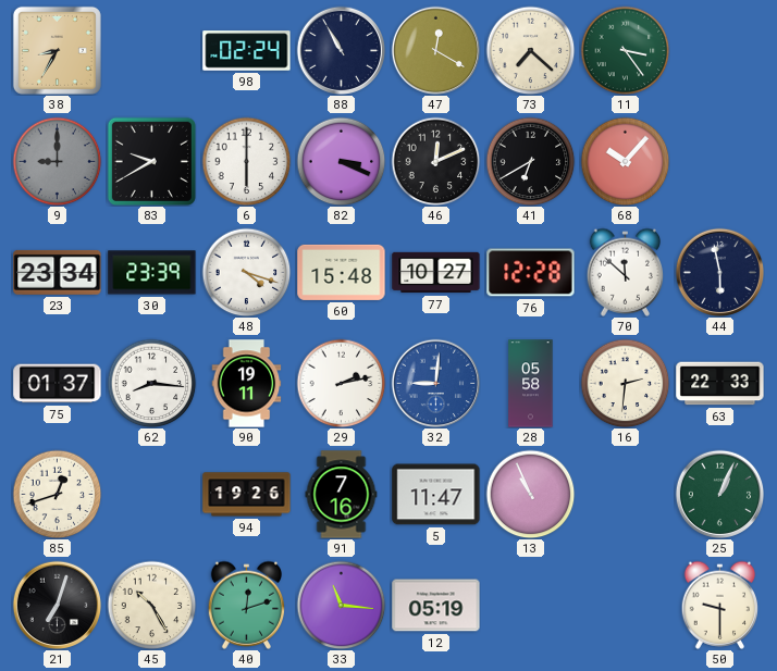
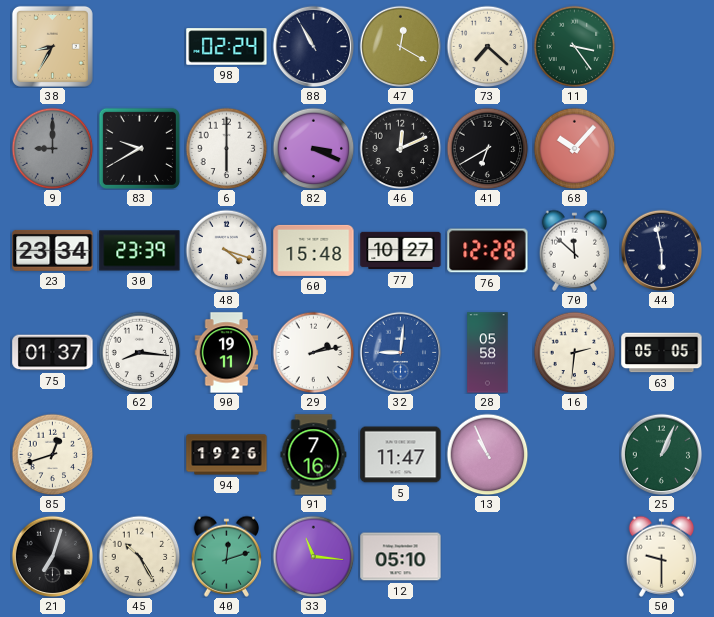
63: 22:33 -> 05:05
12: 05:19 -> 05:10
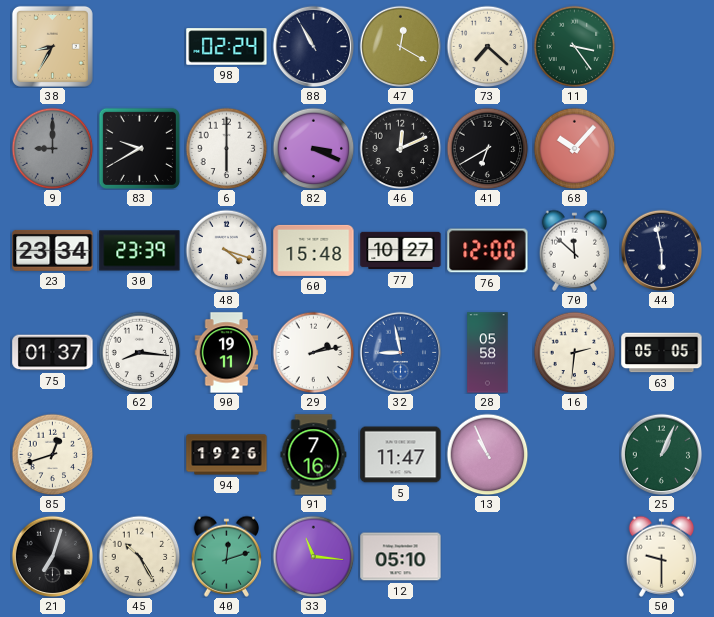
76: 12:28 -> 12:00
32: 9:01 -> 8:58
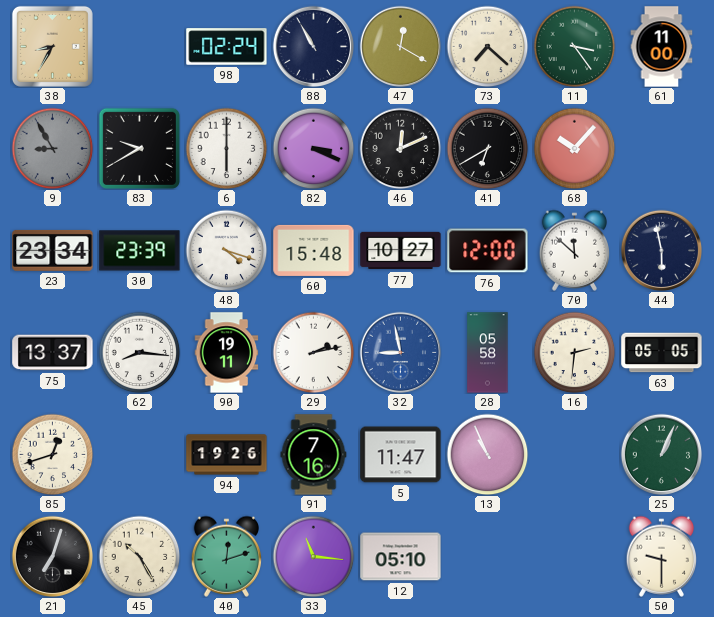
61: none -> 11:00
9: 9:00 -> 8:55
75: 01:37 -> 13:37
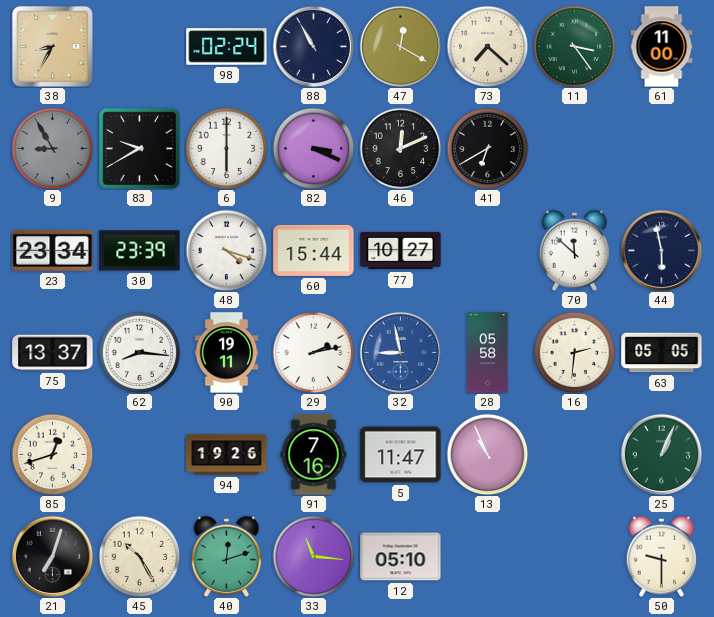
68: 10:07 -> none
60: 15:48 -> 15:44
76: 12:00 -> none
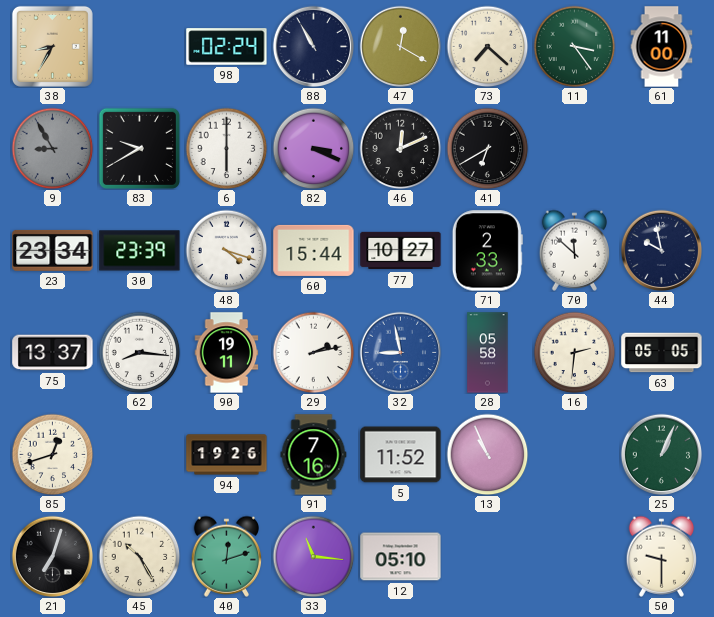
71: none -> 2:33
44: 5:58 -> 9:58
5: 11:47 -> 11:52
